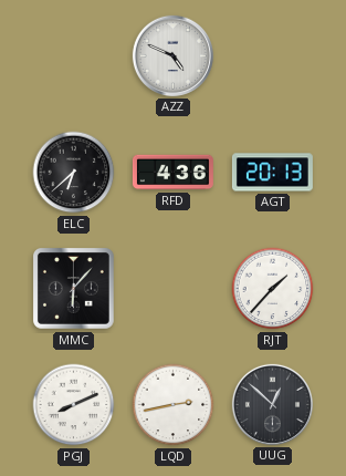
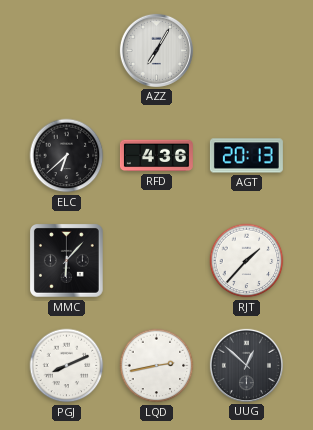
AZZ: 4:49 -> 7:05
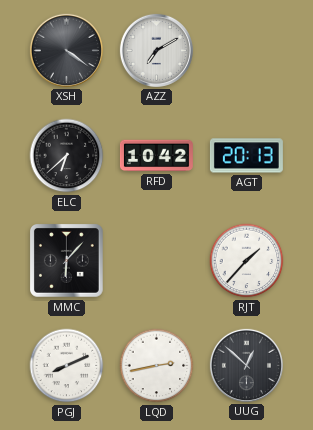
XSH: none -> 4:21
AZZ: 7:05 -> 7:10
RFD: 4:36 -> 10:42
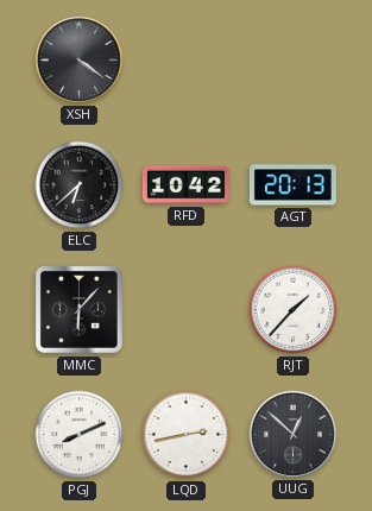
AZZ: 7:10 -> none
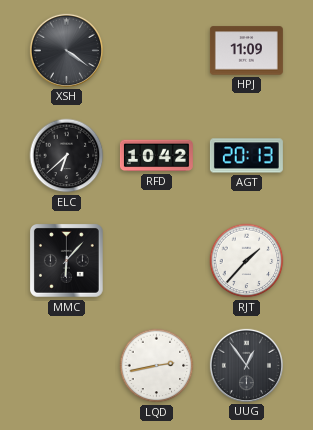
HPJ: none -> 11:09
PGJ: 8:11 -> none
UUG: 12:52 -> 12:54
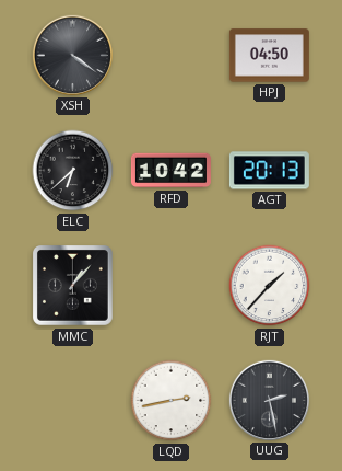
HPJ: 11:09 -> 04:50
MMC: 6:07 -> 1:07
UUG: 12:54 -> 2:28
